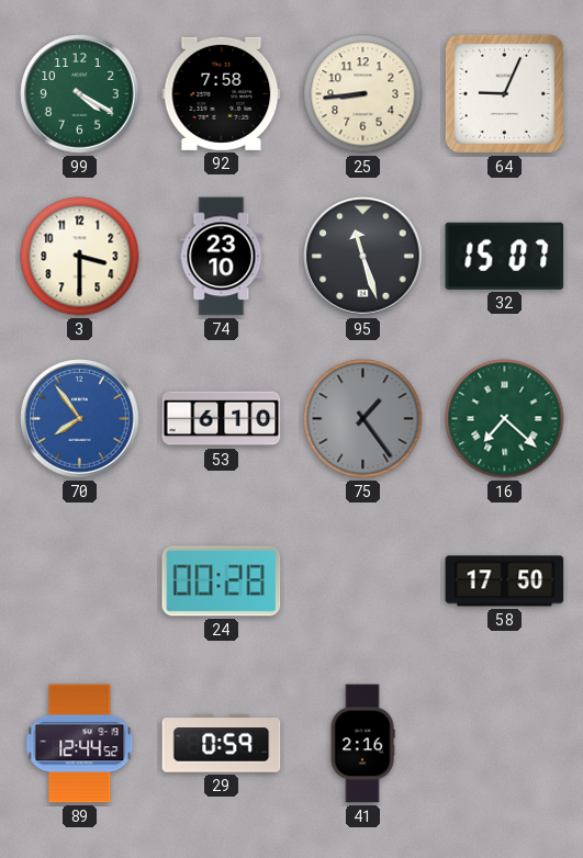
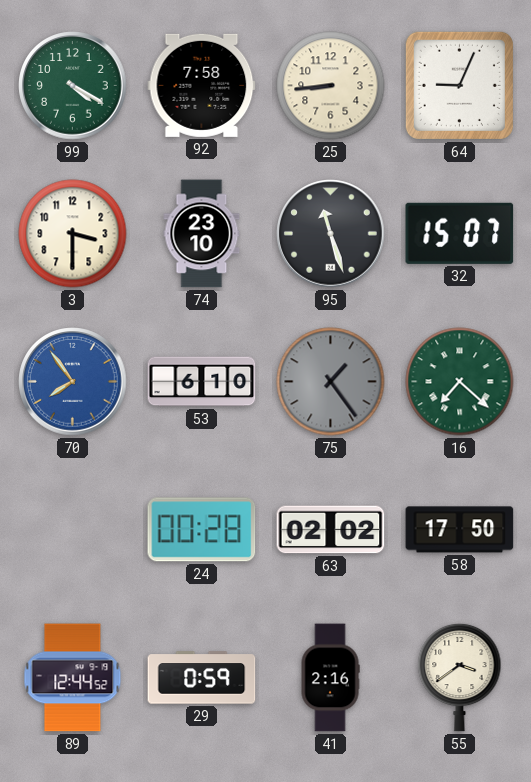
63: none -> 02:02
55: none -> 3:39
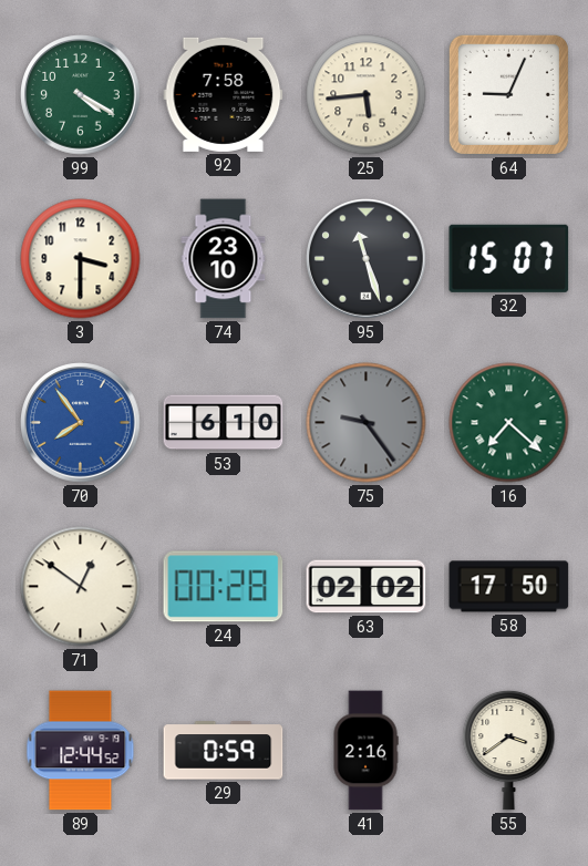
25: 8:44 -> 5:44
75: 1:24 -> 9:24
71: none -> 12:51
